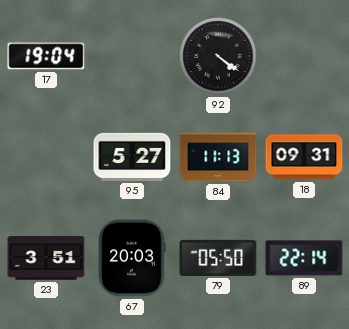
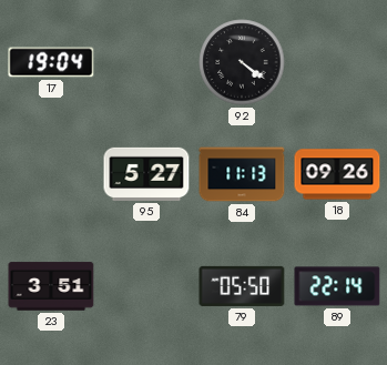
18: 09:31 -> 09:26
67: 20:03 -> none
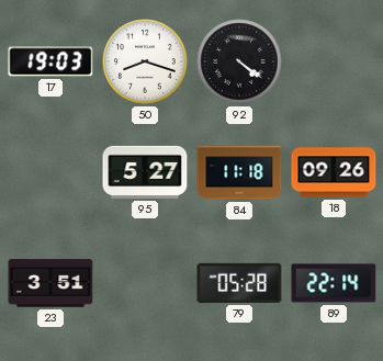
17: 19:04 -> 19:03
50: none -> 8:18
84: 11:13 -> 11:18
79: 05:50 -> 05:28
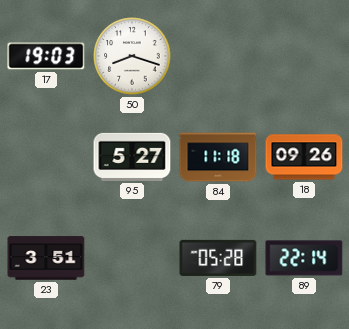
92: 4:21 -> none
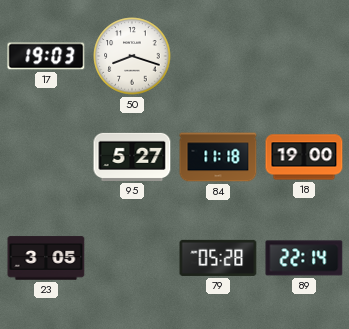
18: 09:26 -> 19:00
23: 3:51 -> 3:05
